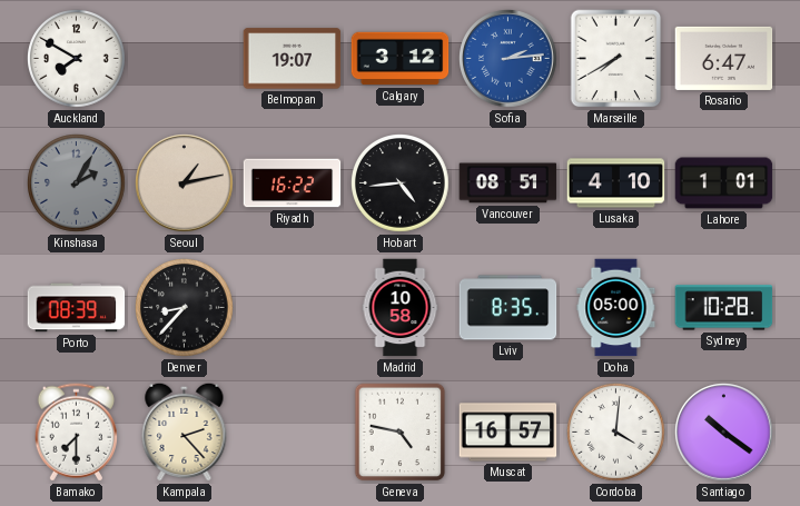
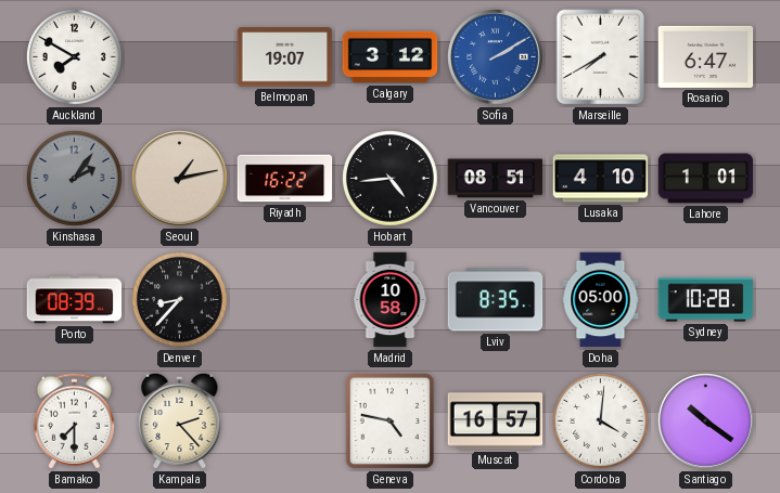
Sofia: 2:14 -> 2:10
Kinshasa: 2:05 -> 2:06
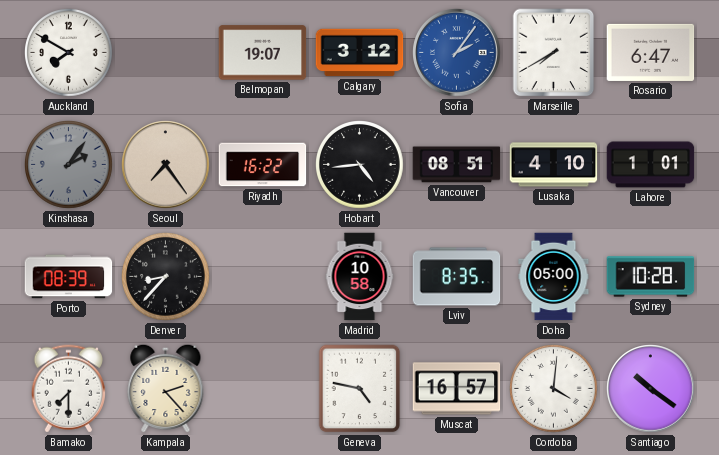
Sofia: 2:10 -> 2:06
Seoul: 1:13 -> 7:24
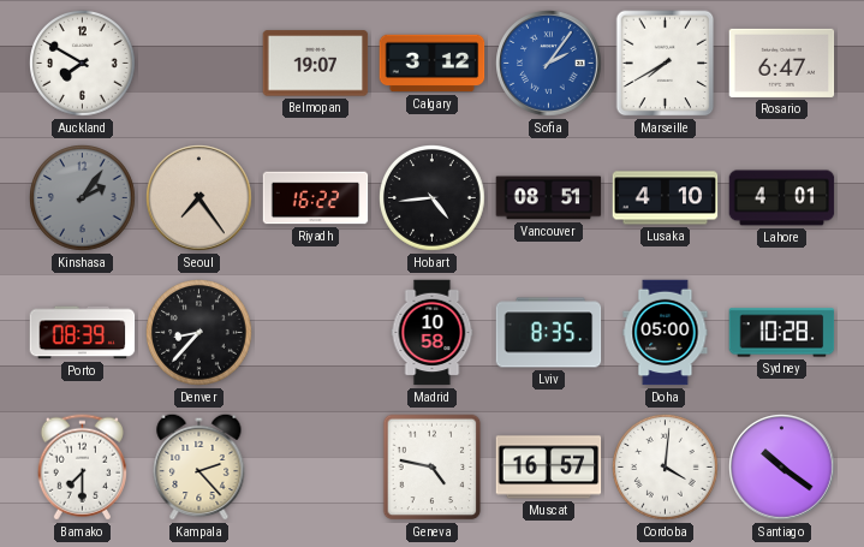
Lahore: 1:01 -> 4:01
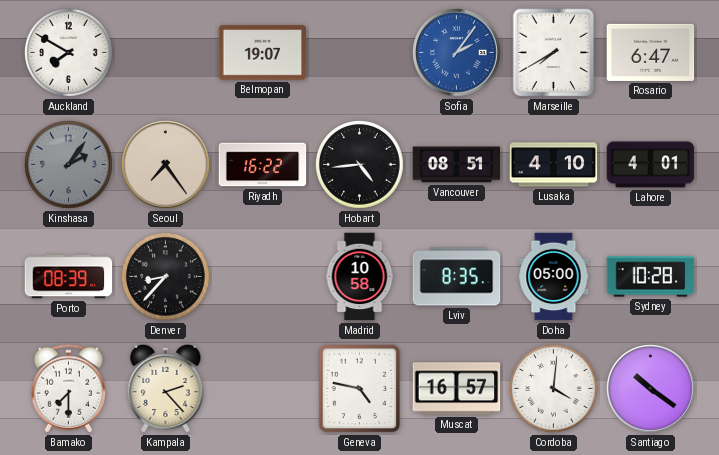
Calgary: 3:12 -> none
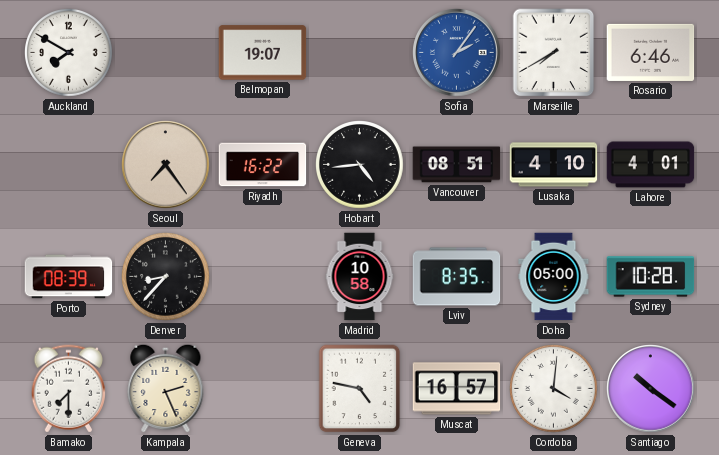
Rosario: 6:47 -> 6:46
Kinshasa: 2:06 -> none
Kampala: 2:23 -> 2:26
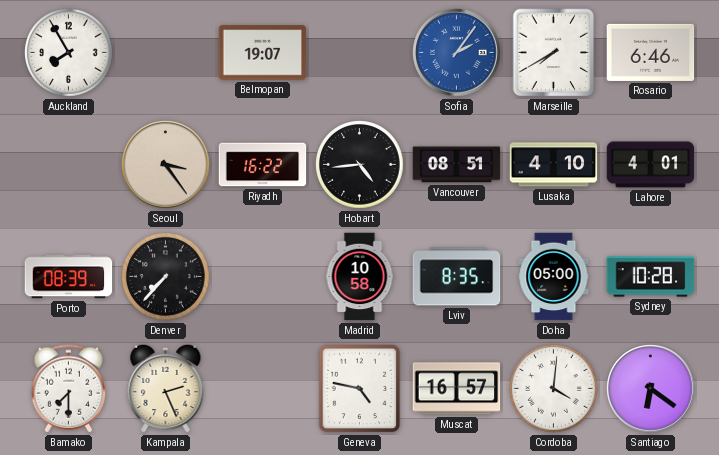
Auckland: 7:50 -> 7:55
Seoul: 7:24 -> 3:24
Denver: 8:37 -> 7:37
Santiago: 10:21 -> 6:21
